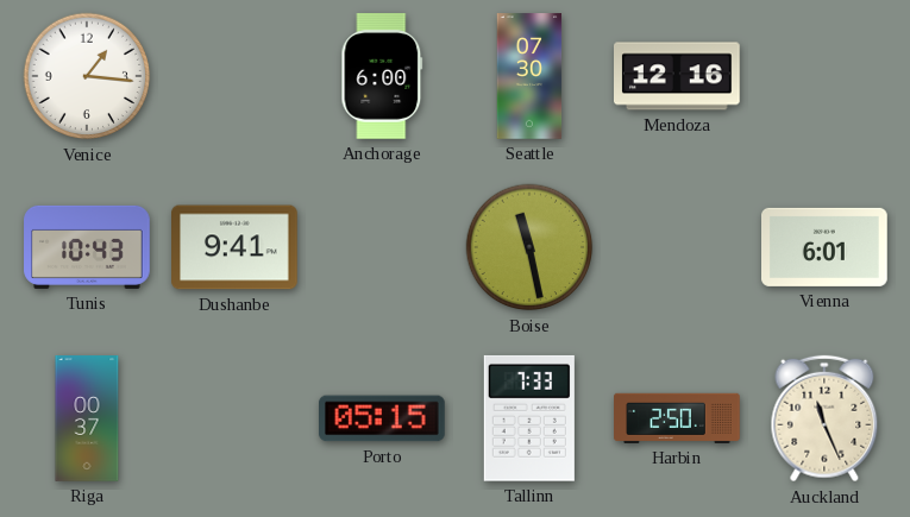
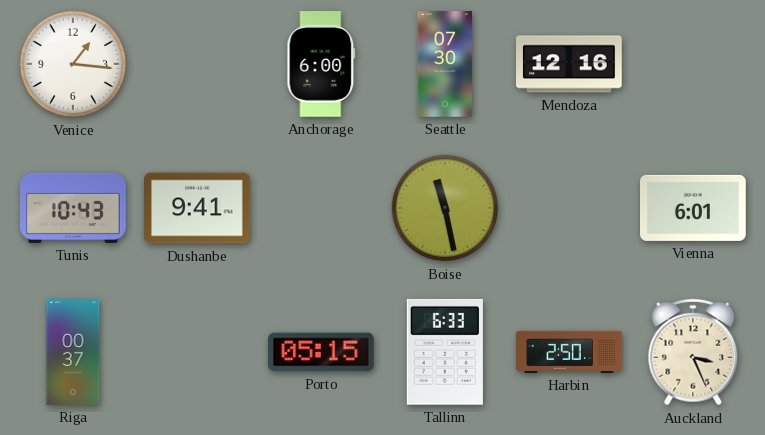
Tallinn: 7:33 -> 6:33
Auckland: 11:26 -> 3:26
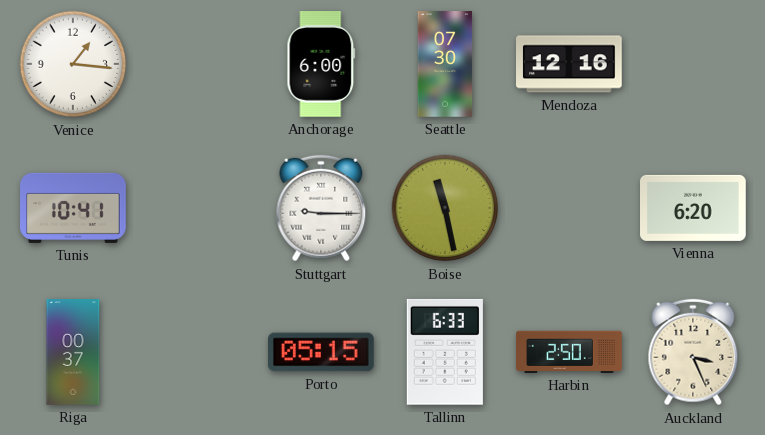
Tunis: 10:43 -> 10:41
Dushanbe: 9:41 -> none
Stuttgart: none -> 9:15
Vienna: 6:01 -> 6:20
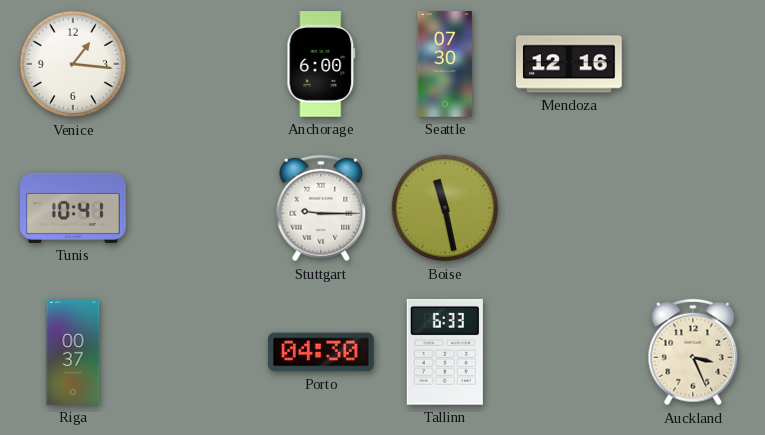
Vienna: 6:20 -> none
Porto: 05:15 -> 04:30
Harbin: 2:50 -> none
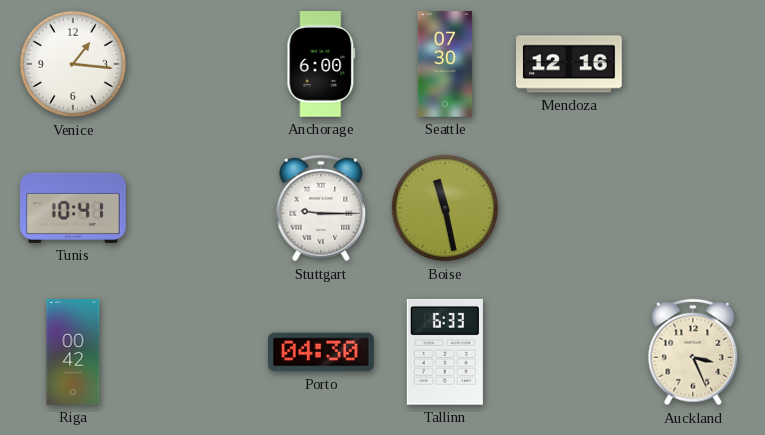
Riga: 00:37 -> 00:42
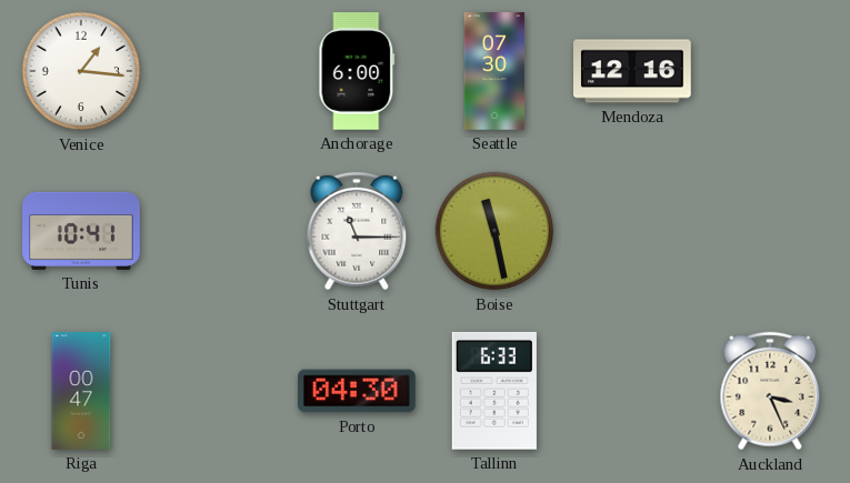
Stuttgart: 9:15 -> 11:15
Riga: 00:42 -> 00:47
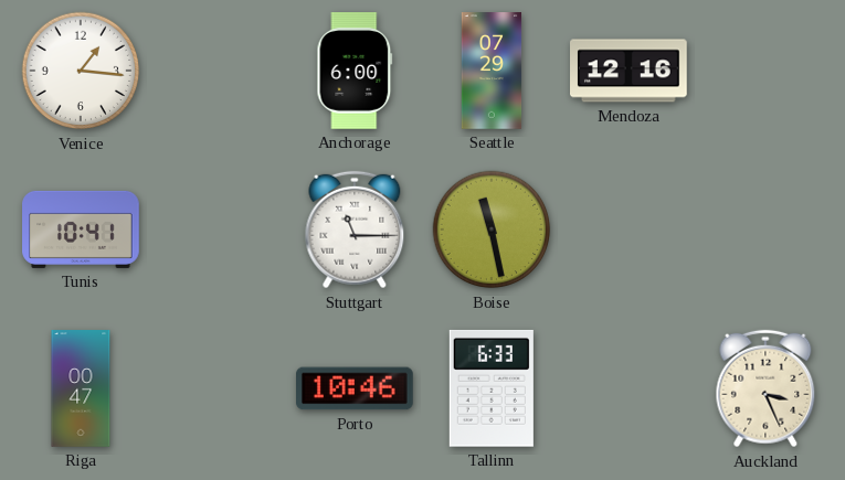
Seattle: 07:30 -> 07:29
Porto: 04:30 -> 10:46
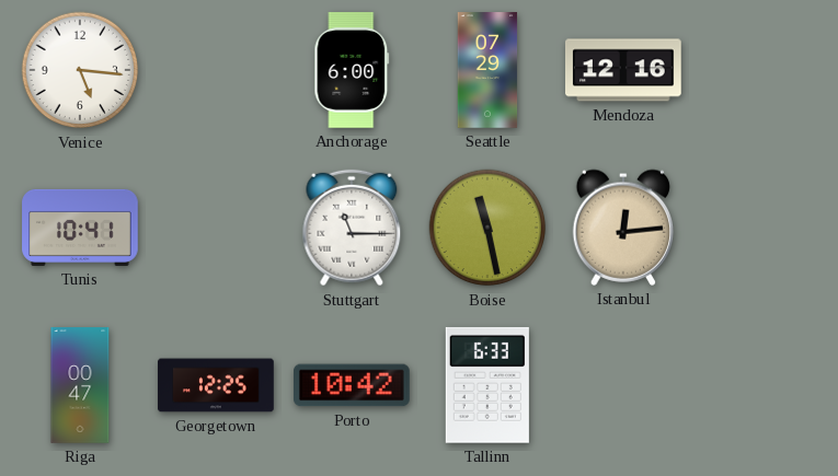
Venice: 1:16 -> 5:16
Istanbul: none -> 12:14
Georgetown: none -> 12:25
Porto: 10:46 -> 10:42
Auckland: 3:26 -> none
